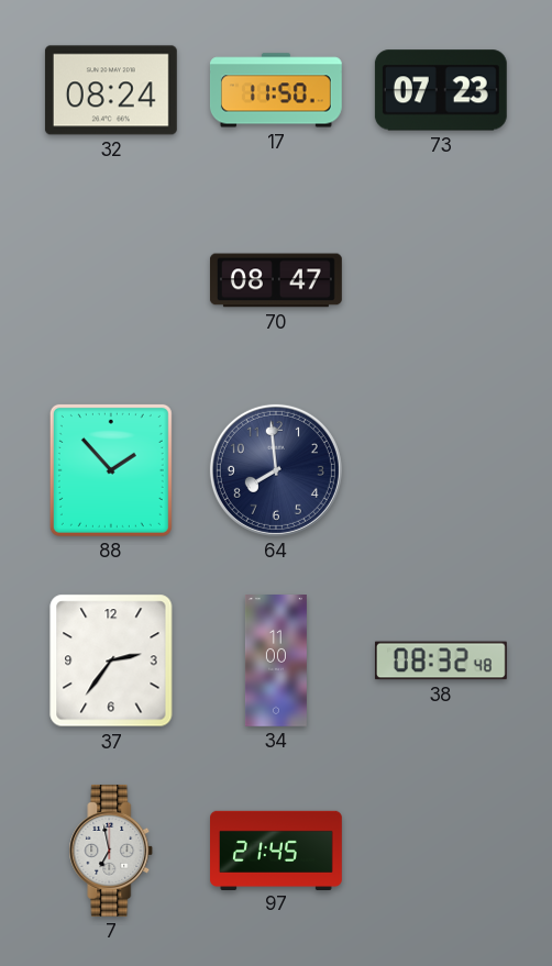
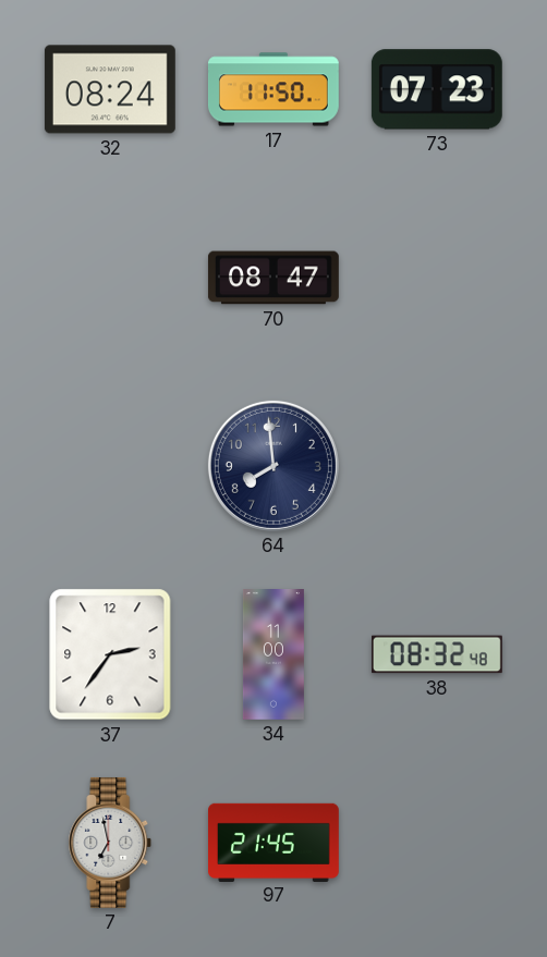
88: 1:53 -> none
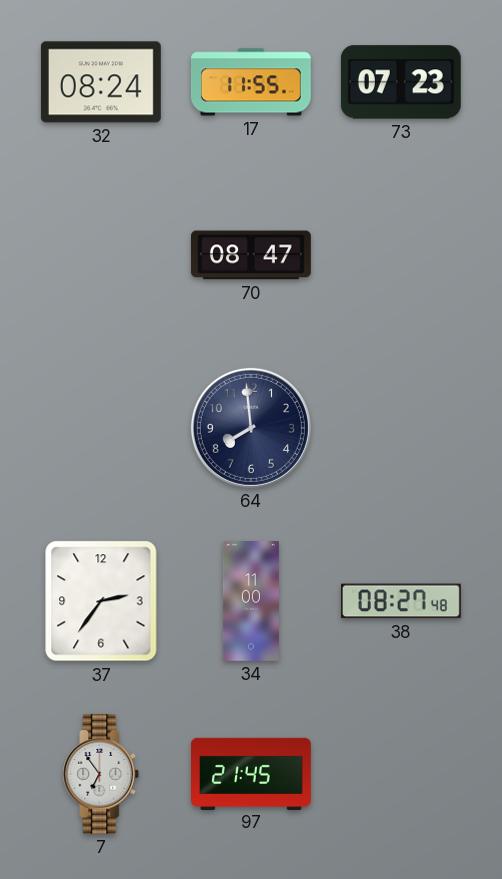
17: 11:50 -> 11:55
38: 08:32 -> 08:27
7: 6:58 -> 6:54
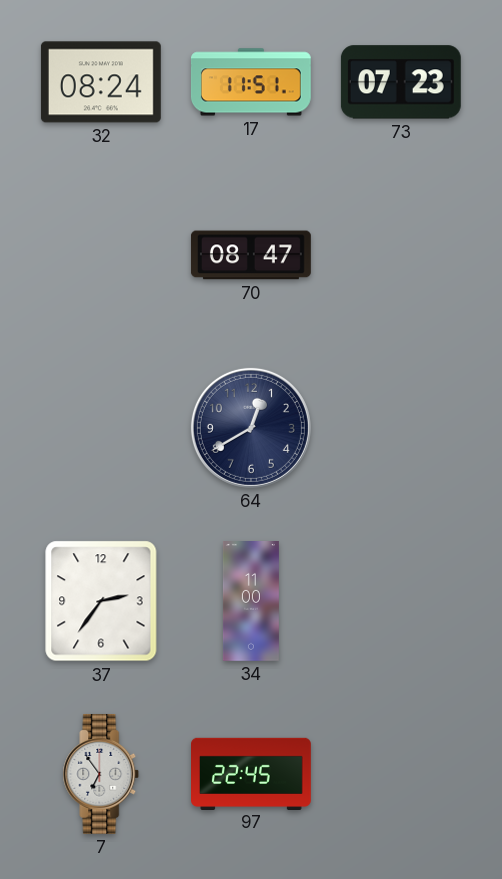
17: 11:55 -> 11:51
64: 7:59 -> 12:40
38: 08:27 -> none
97: 21:45 -> 22:45
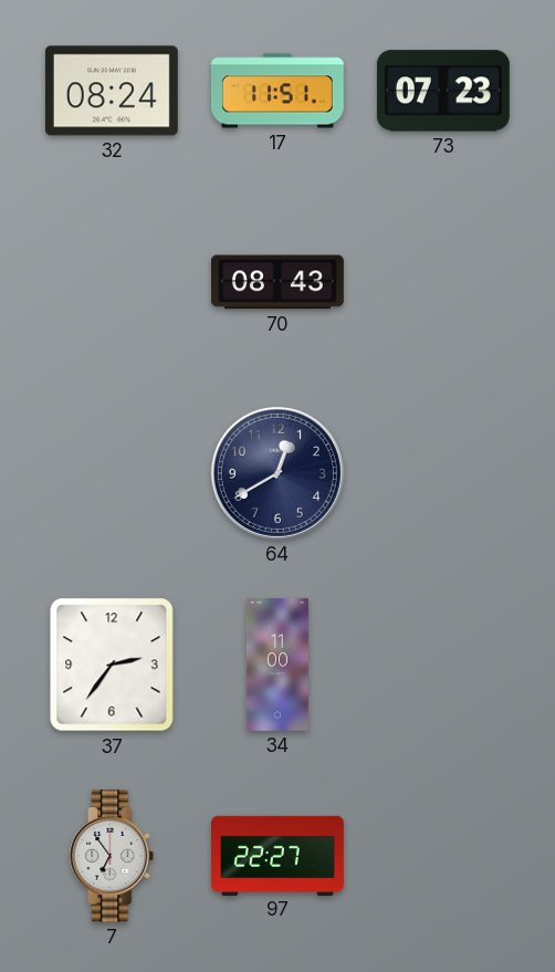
70: 08:47 -> 08:43
97: 22:45 -> 22:27
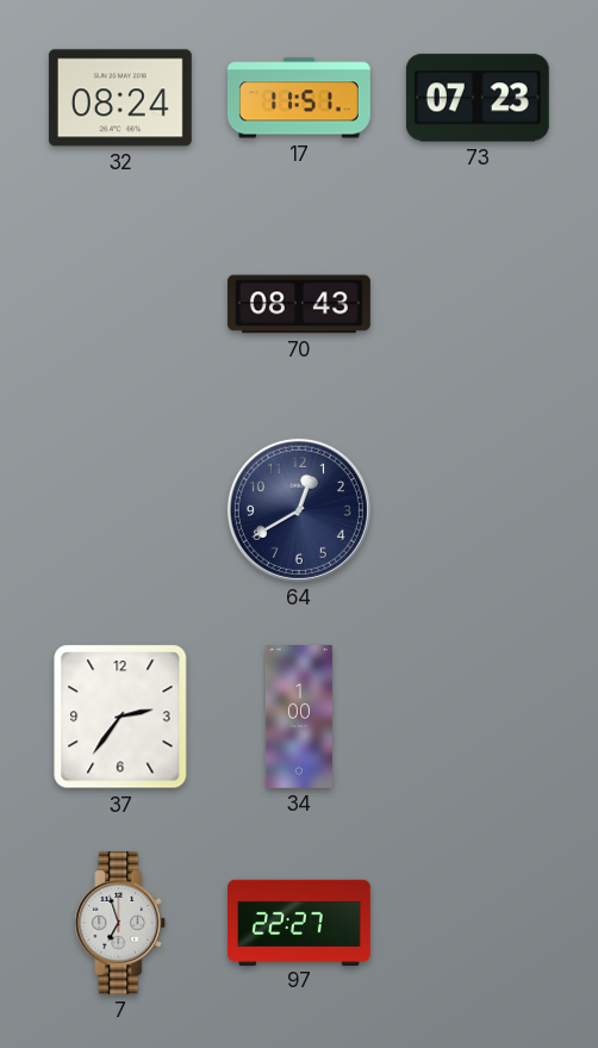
34: 11:00 -> 1:00
7: 6:54 -> 6:57
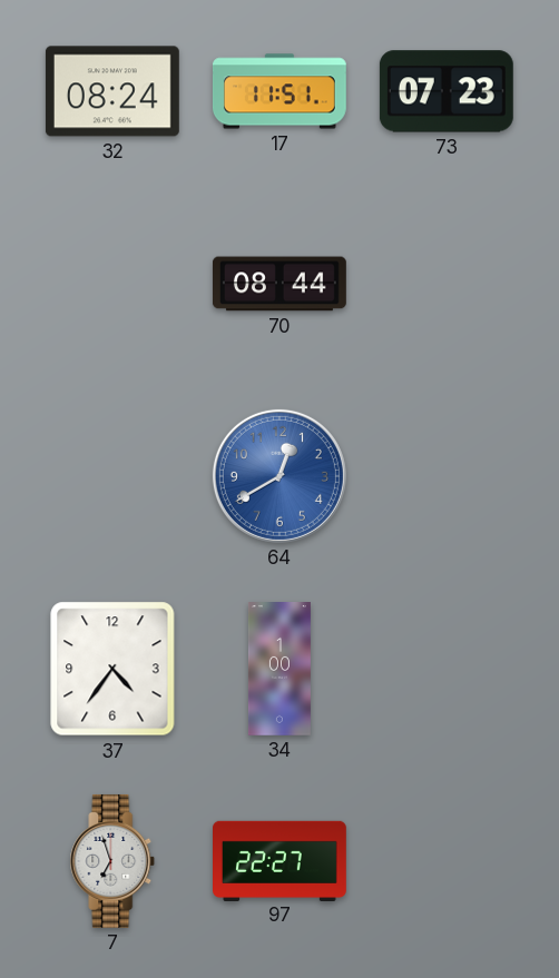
70: 08:43 -> 08:44
64 dial: navy -> blue
37: 2:36 -> 4:36
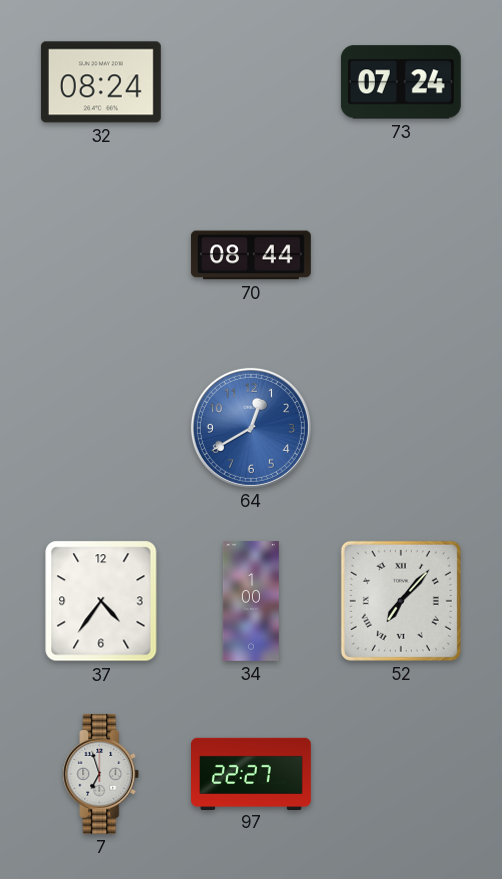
17: 11:51 -> none
73: 07:23 -> 07:24
52: none -> 7:07
